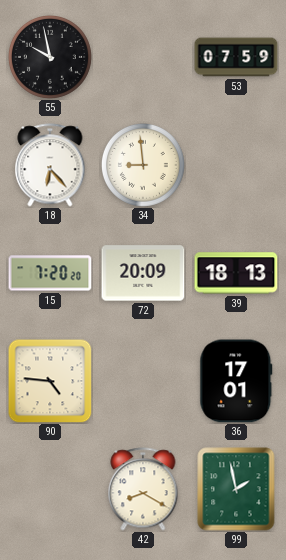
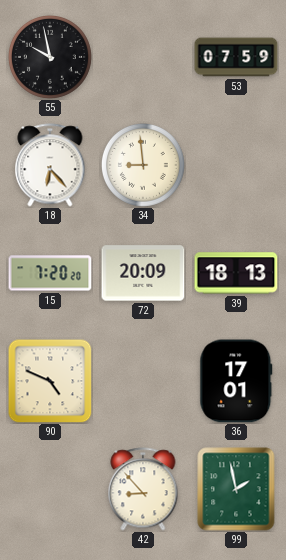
90: 4:46 -> 4:49
42: 8:20 -> 8:53
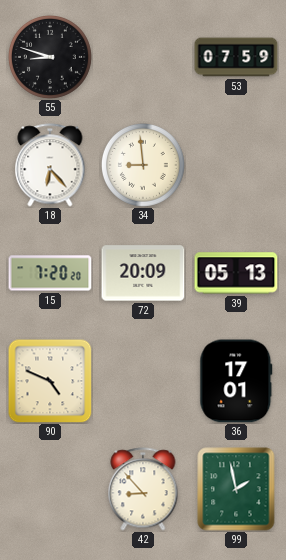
55: 9:58 -> 8:48
39: 18:13 -> 05:13
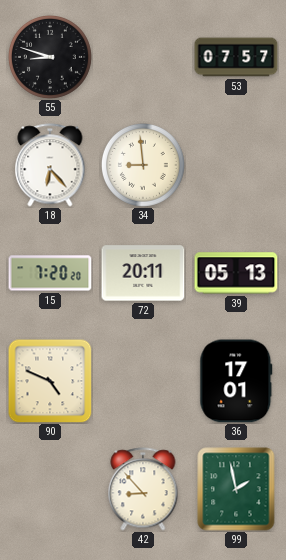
53: 07:59 -> 07:57
72: 20:09 -> 20:11
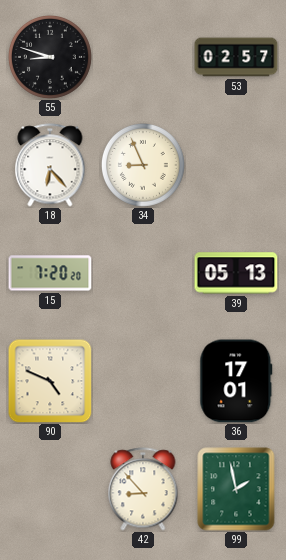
53: 07:57 -> 02:57
34: 8:59 -> 8:56
72: 20:11 -> none
